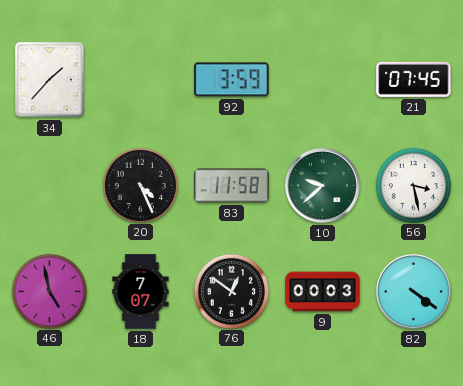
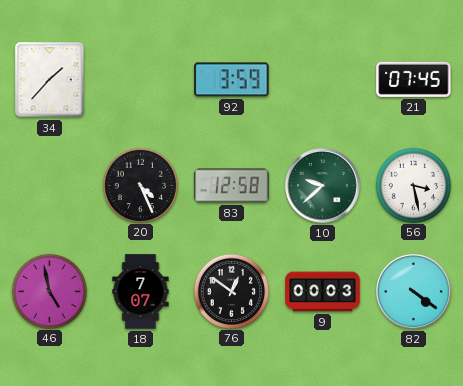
83: 11:58 -> 12:58
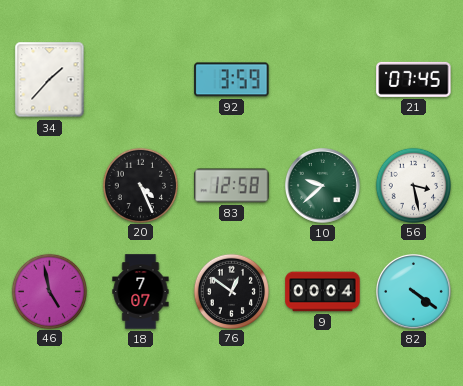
9: 00:03 -> 00:04
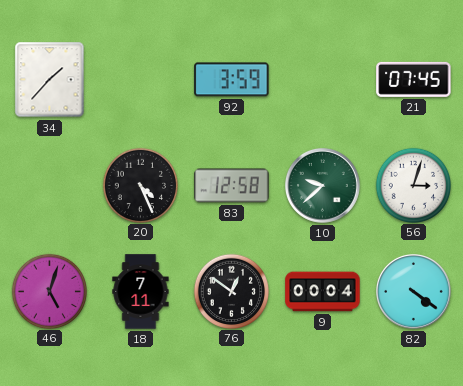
56: 3:28 -> 3:03
46: 4:58 -> 5:03
18: 7:07 -> 7:11
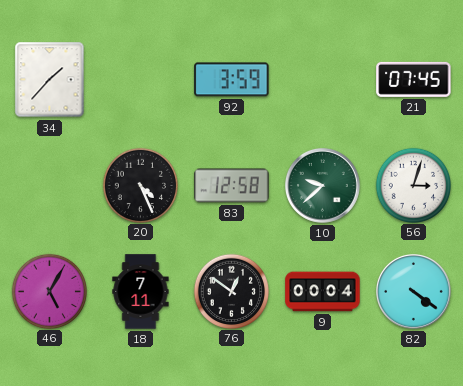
46: 5:03 -> 5:05
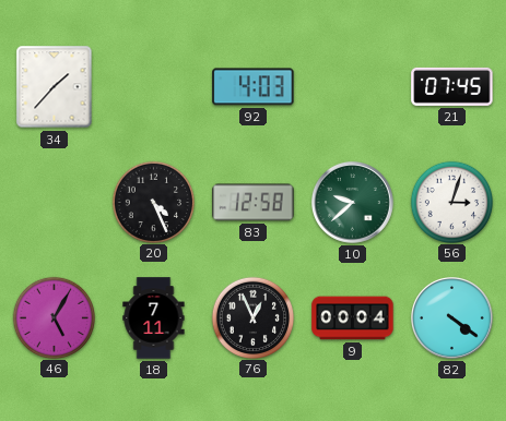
92: 3:59 -> 4:03
76: 12:51 -> 12:56
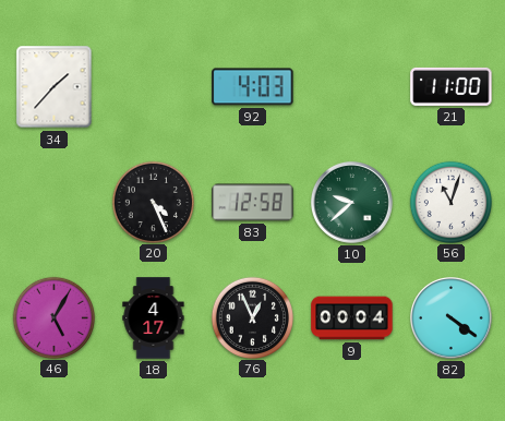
21: 07:45 -> 11:00
56: 3:03 -> 11:03
18: 7:11 -> 4:17
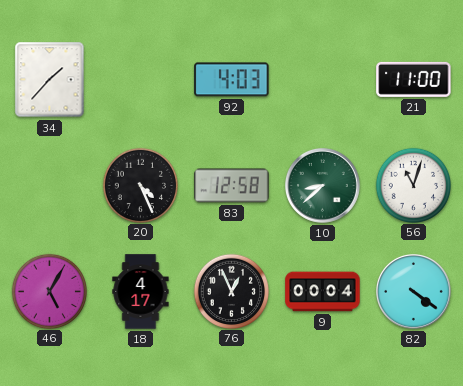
10: 9:38 -> 8:38
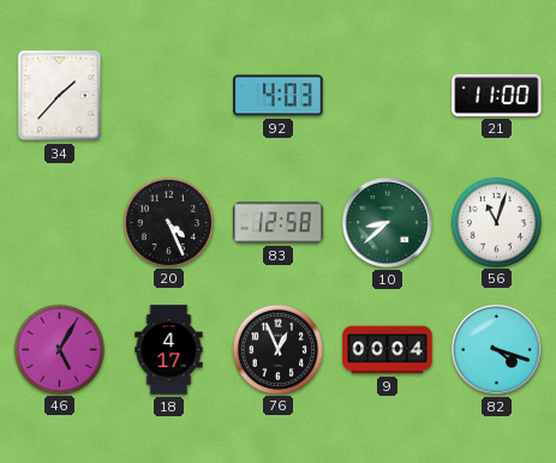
82: 4:21 -> 4:18
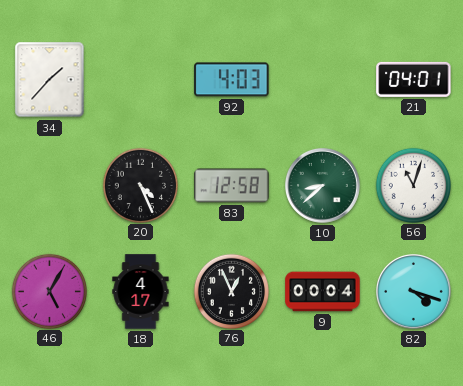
21: 11:00 -> 04:01
